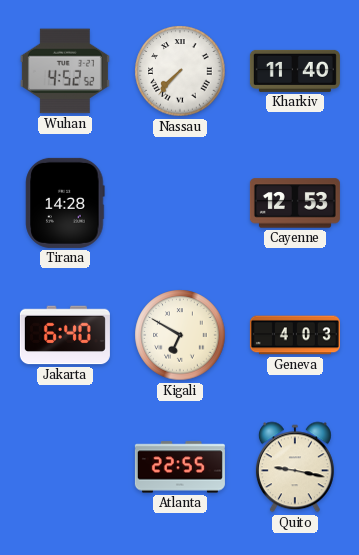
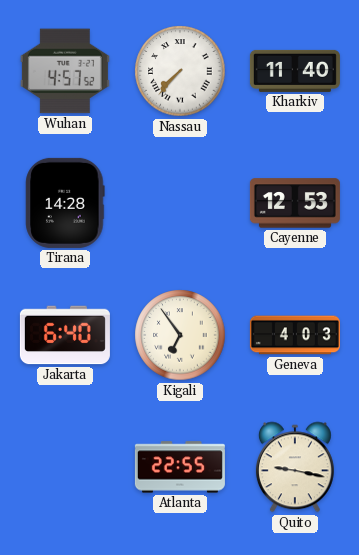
Wuhan: 4:52 -> 4:57
Kigali: 6:50 -> 6:54
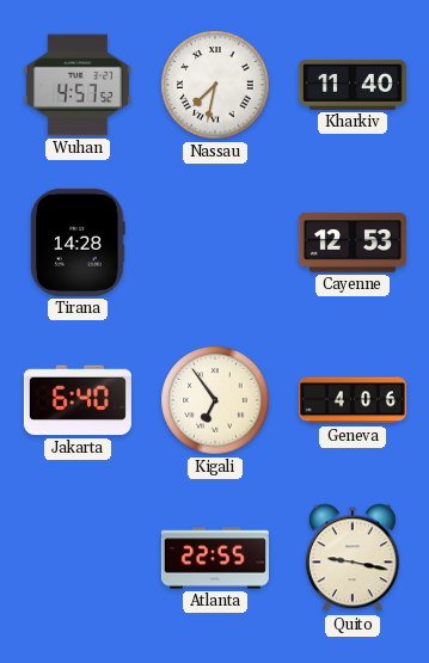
Nassau: 7:37 -> 7:32
Geneva: 4:03 -> 4:06
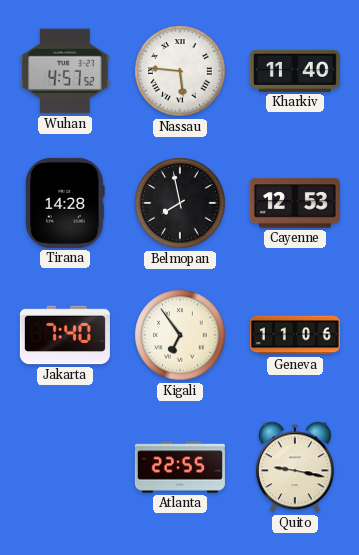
Nassau: 7:32 -> 5:46
Belmopan: none -> 7:58
Jakarta: 6:40 -> 7:40
Geneva: 4:06 -> 11:06
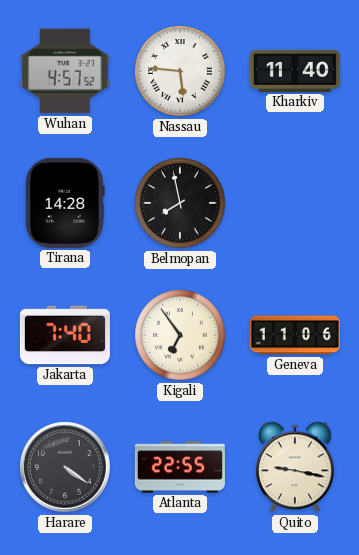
Cayenne: 12:53 -> none
Harare: none -> 4:21
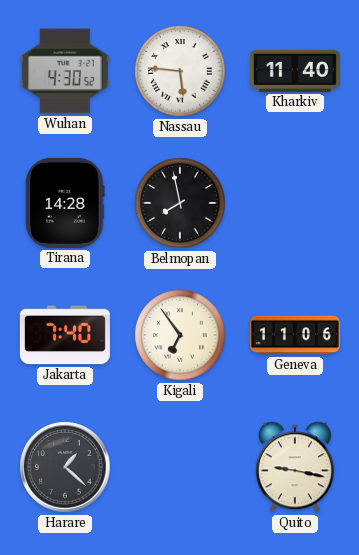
Wuhan: 4:57 -> 4:30
Harare: 4:21 -> 1:22
Atlanta: 22:55 -> none
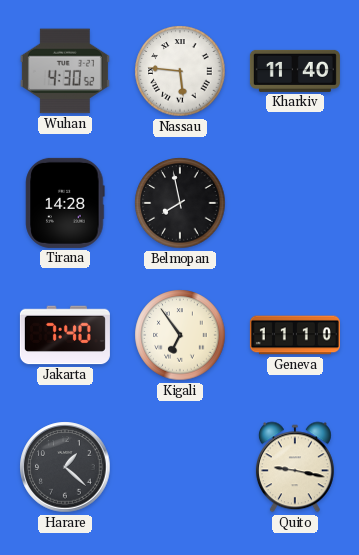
Geneva: 11:06 -> 11:10
